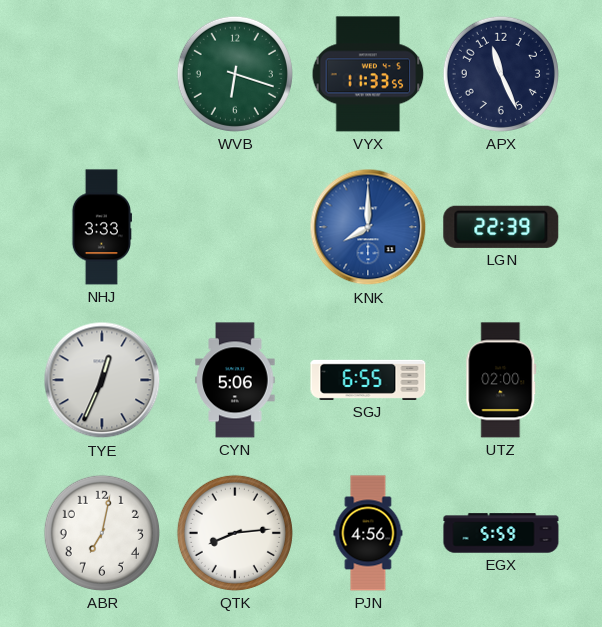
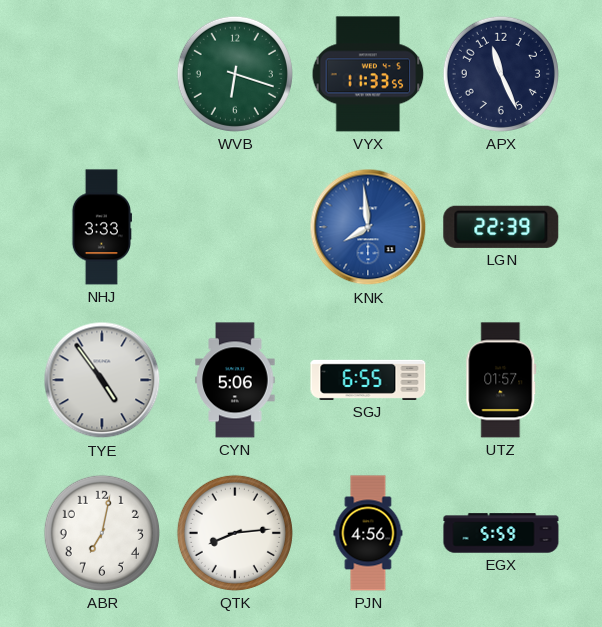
KNK: 8:00 -> 7:59
TYE: 12:34 -> 4:54
UTZ: 02:00 -> 01:57
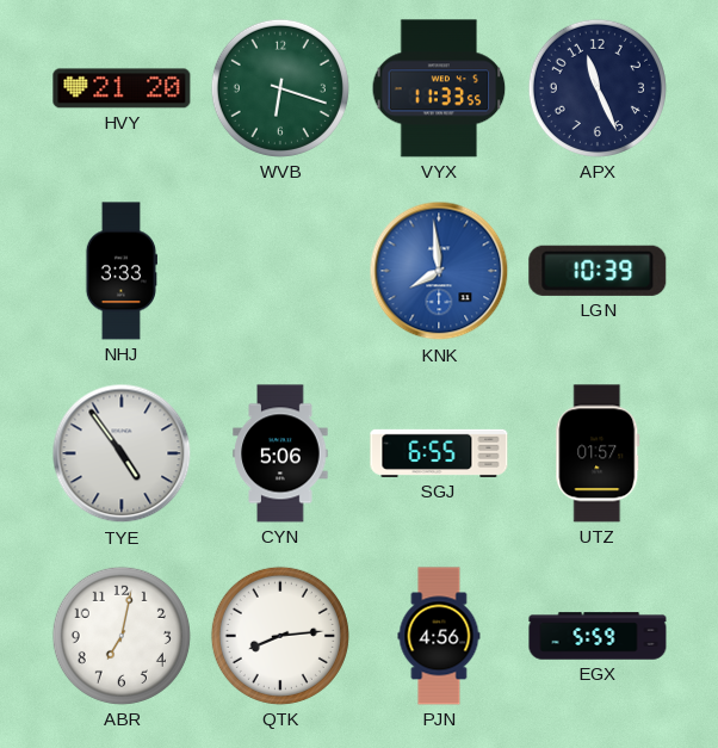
HVY: none -> 21:20
LGN: 22:39 -> 10:39
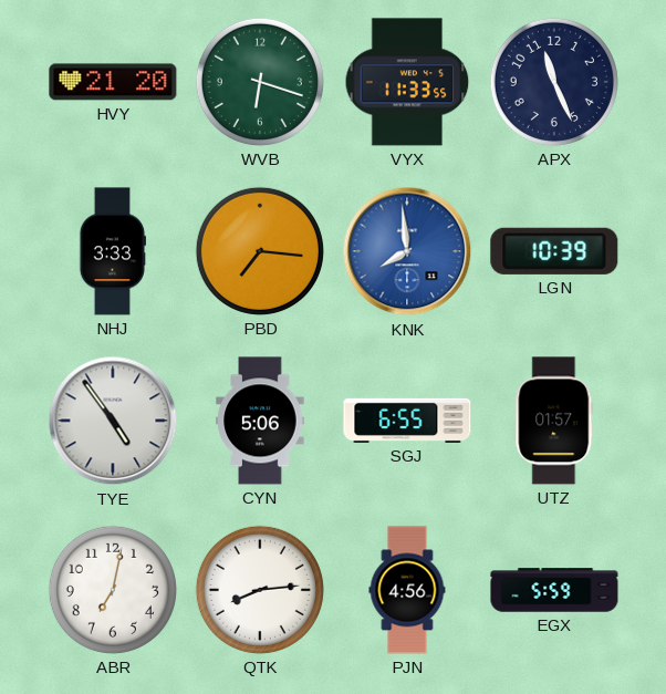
PBD: none -> 7:16
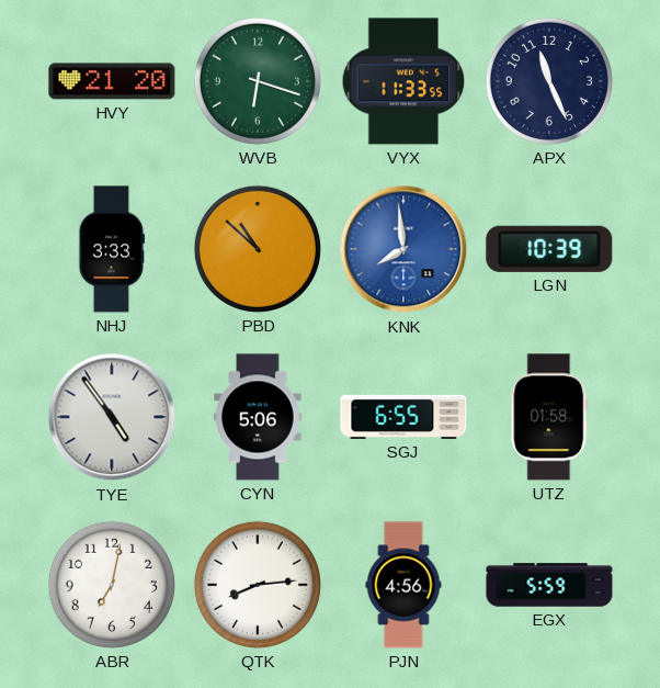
PBD: 7:16 -> 10:52
UTZ: 01:57 -> 01:58
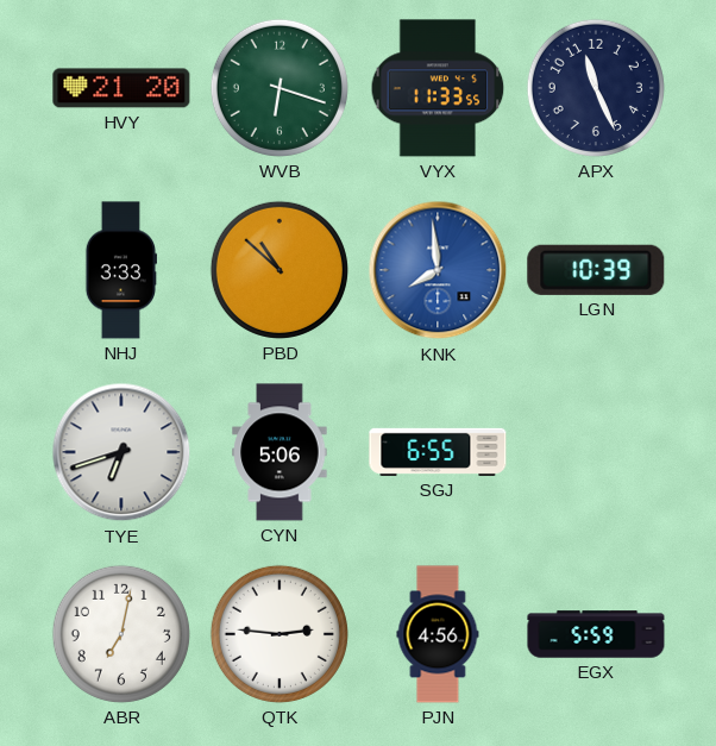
TYE: 4:54 -> 6:42
UTZ: 01:58 -> none
QTK: 8:14 -> 2:46
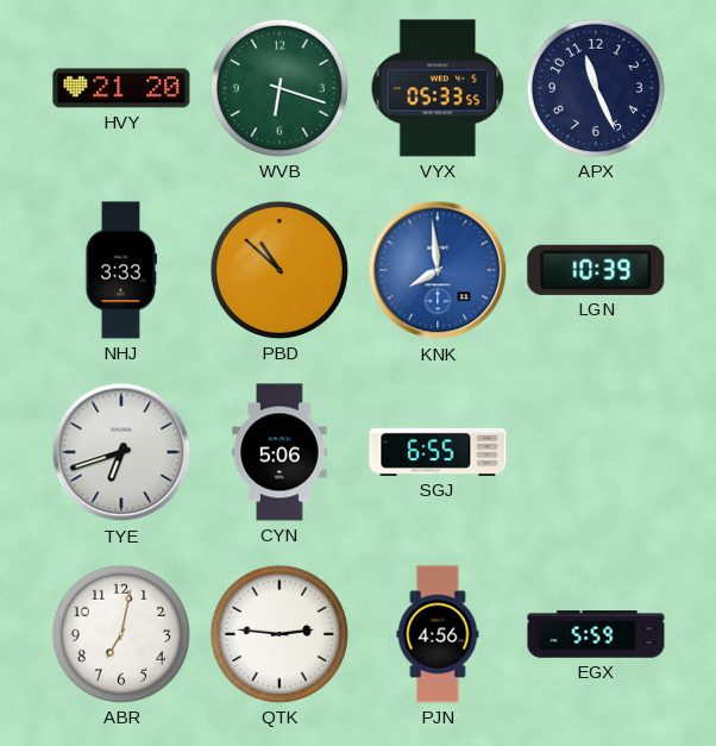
VYX: 11:33 -> 05:33
